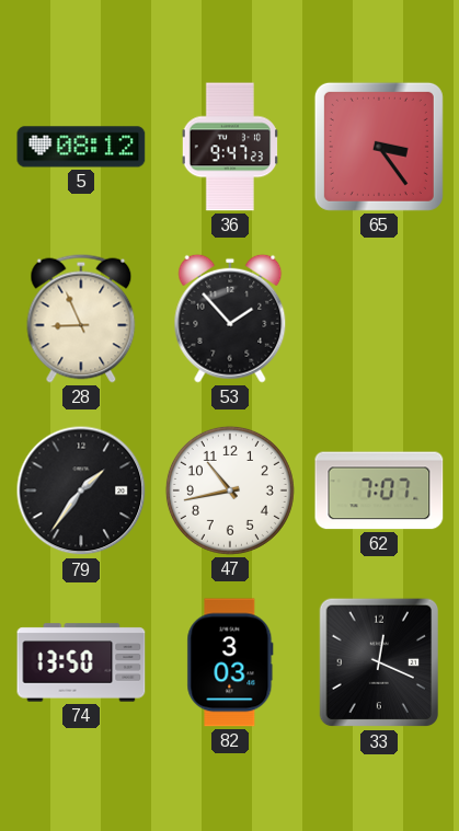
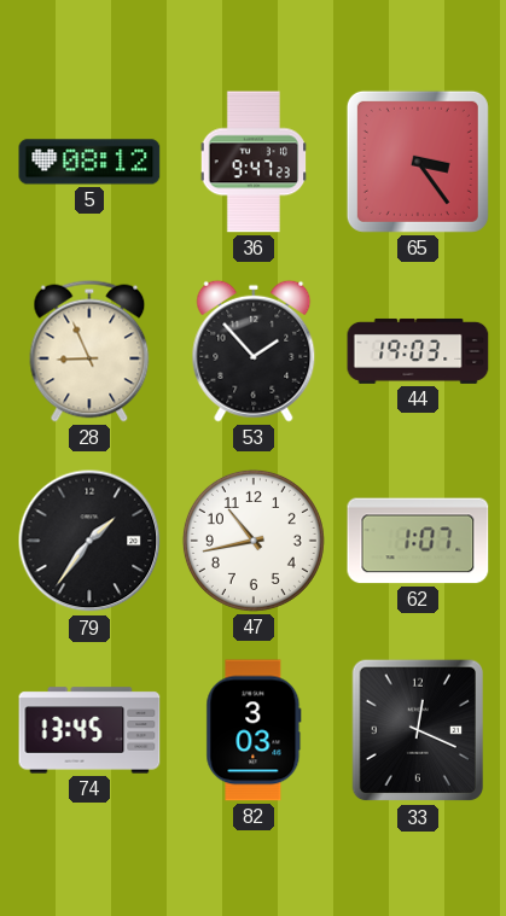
44: none -> 19:03
62: 7:07 -> 1:07
74: 13:50 -> 13:45
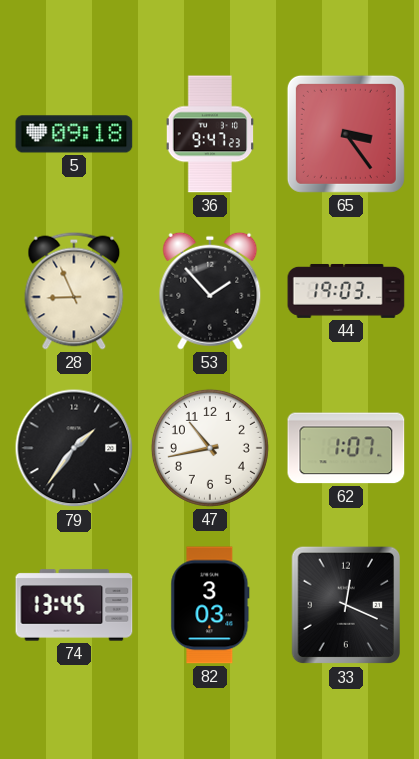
5: 08:12 -> 09:18
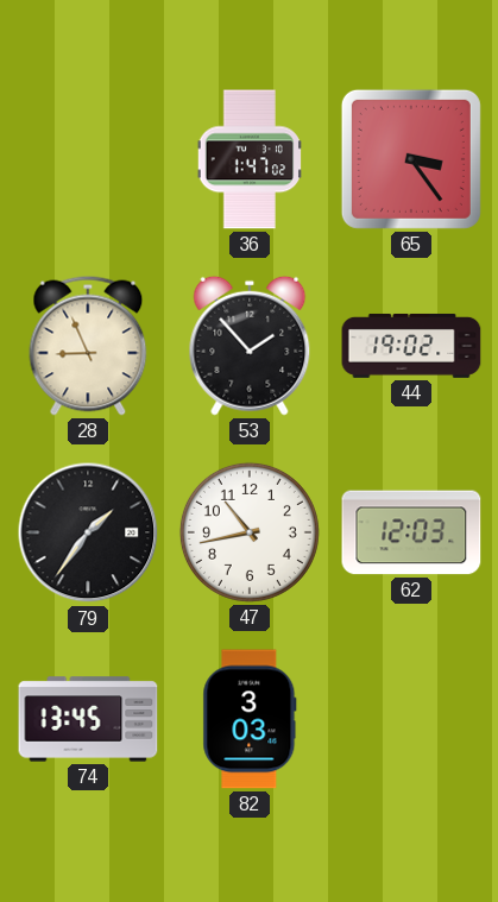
5: 09:18 -> none
36: 9:47 -> 1:47
44: 19:03 -> 19:02
62: 1:07 -> 12:03
33: 12:19 -> none
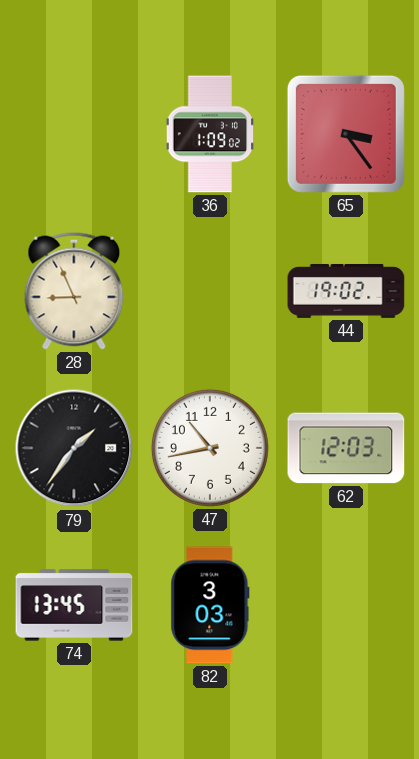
36: 1:47 -> 1:09
53: 1:53 -> none
